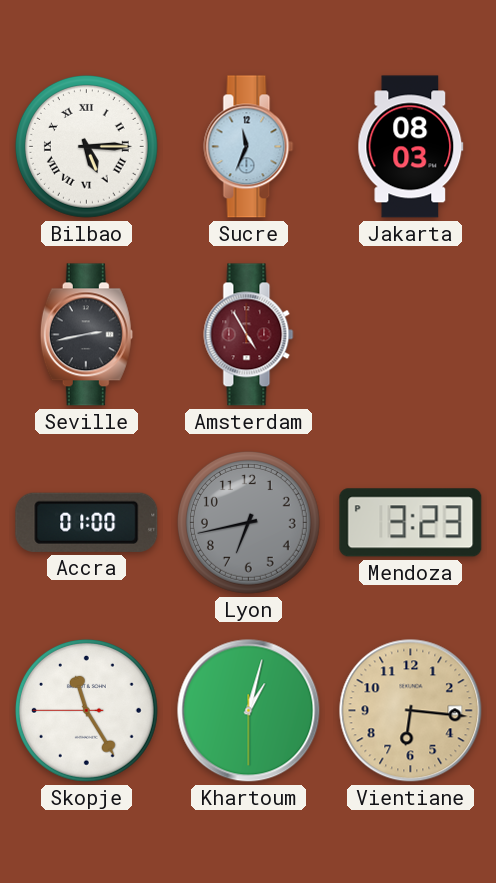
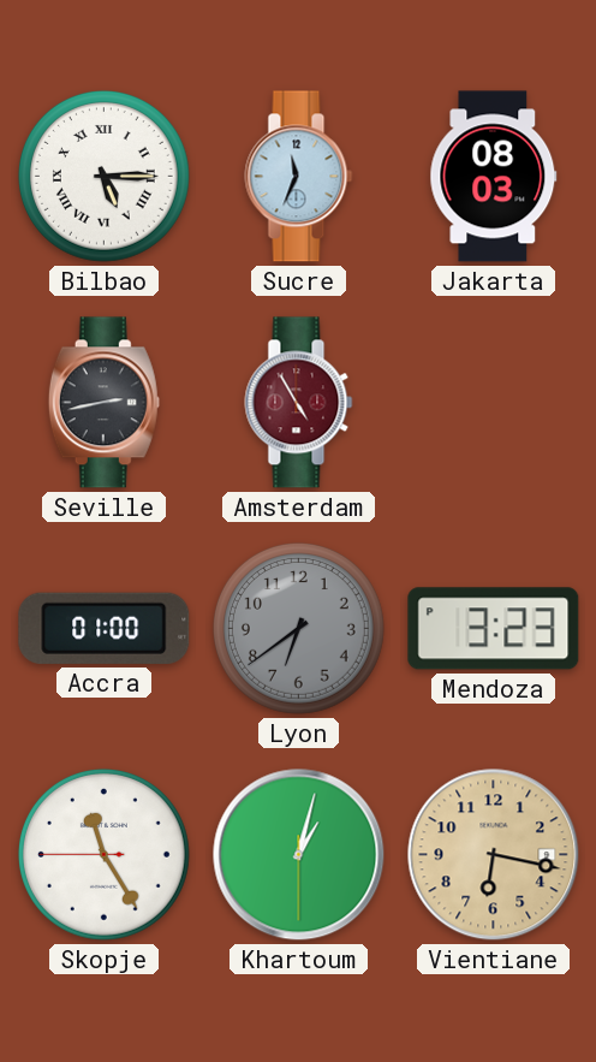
Lyon: 6:43 -> 6:39
Vientiane: 6:16 -> 6:17
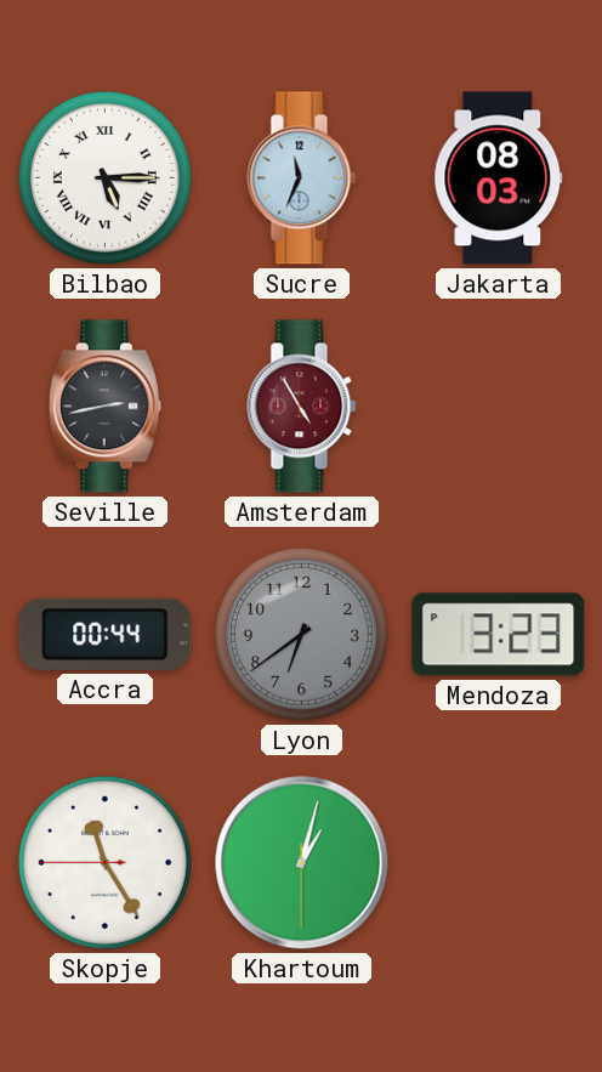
Accra: 01:00 -> 00:44
Vientiane: 6:17 -> none
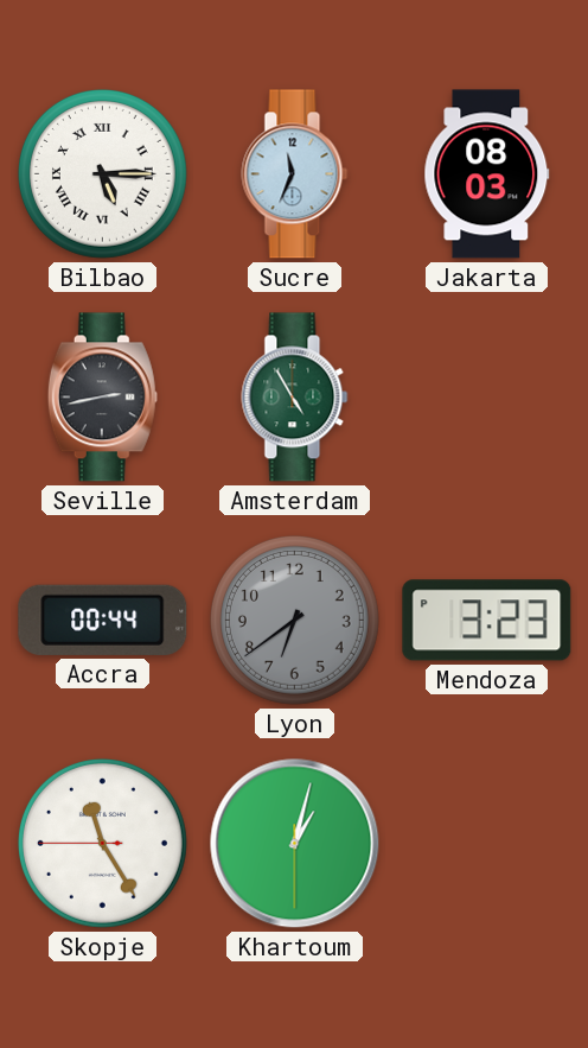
Amsterdam dial: burgundy -> green
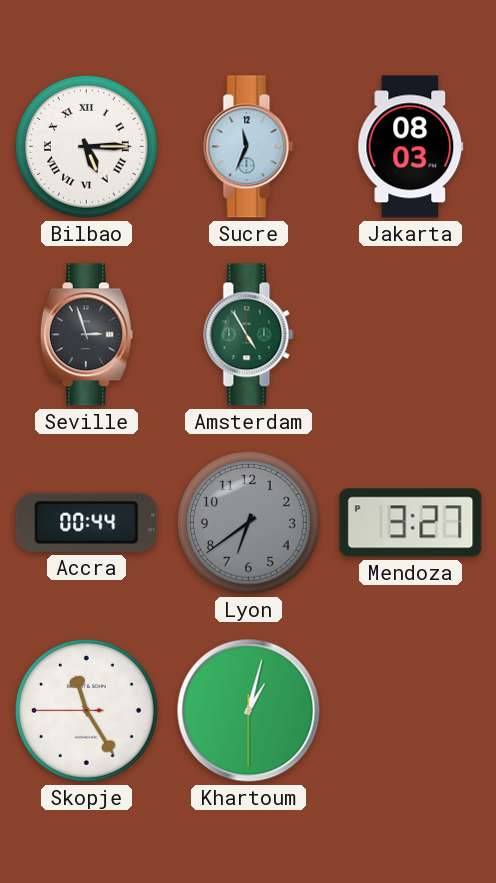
Seville: 2:43 -> 2:57
Mendoza: 3:23 -> 3:27
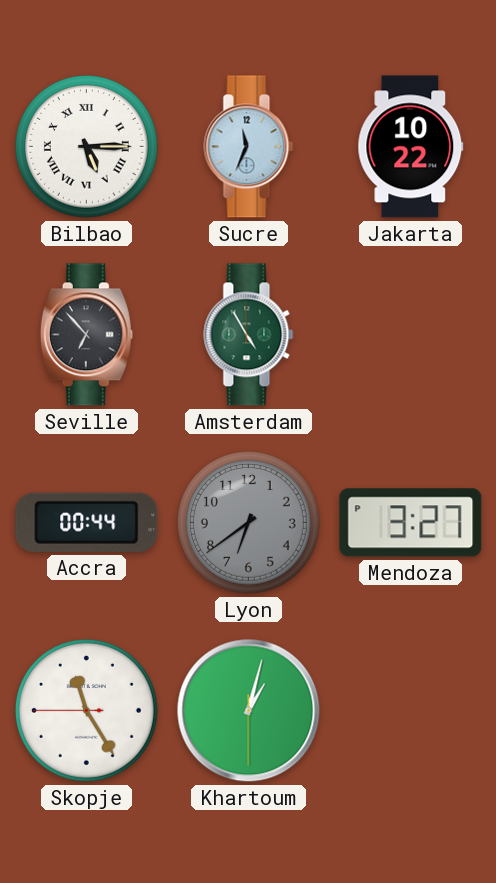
Jakarta: 08:03 -> 10:22
Seville: 2:57 -> 6:53
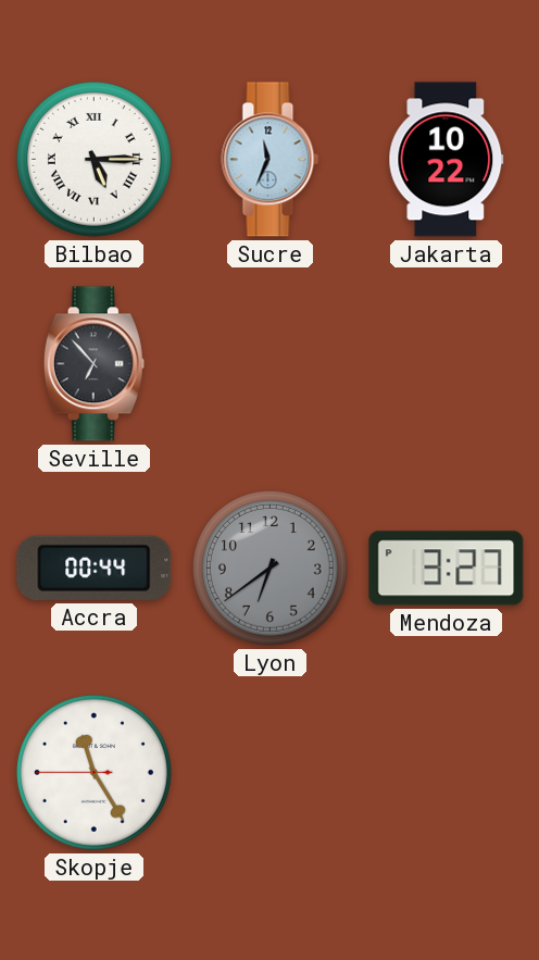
Amsterdam: 4:55 -> none
Khartoum: 1:02 -> none
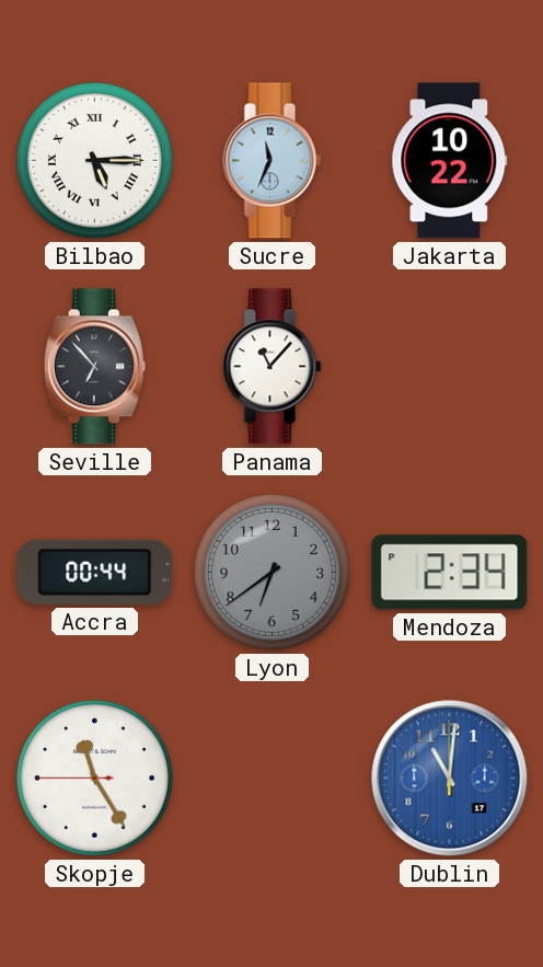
Panama: none -> 11:07
Mendoza: 3:27 -> 2:34
Dublin: none -> 11:01
